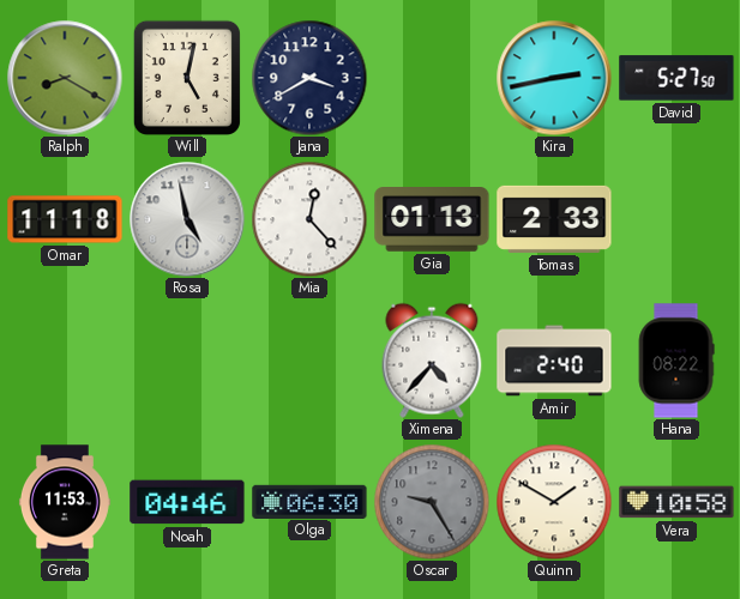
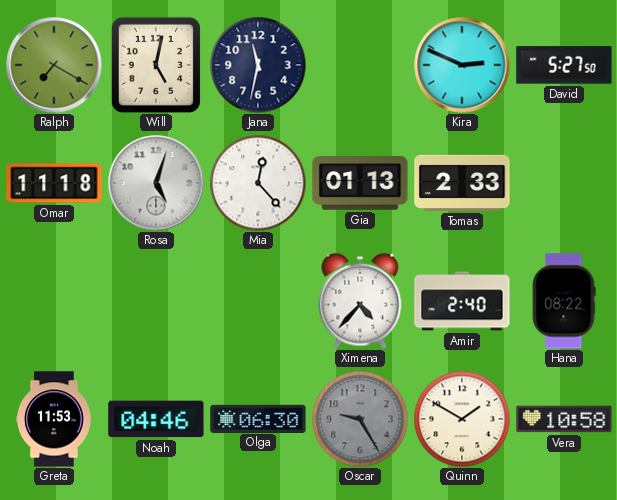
Ralph: 8:20 -> 7:20
Jana: 3:40 -> 11:32
Kira: 2:43 -> 2:49
Rosa: 4:58 -> 5:03
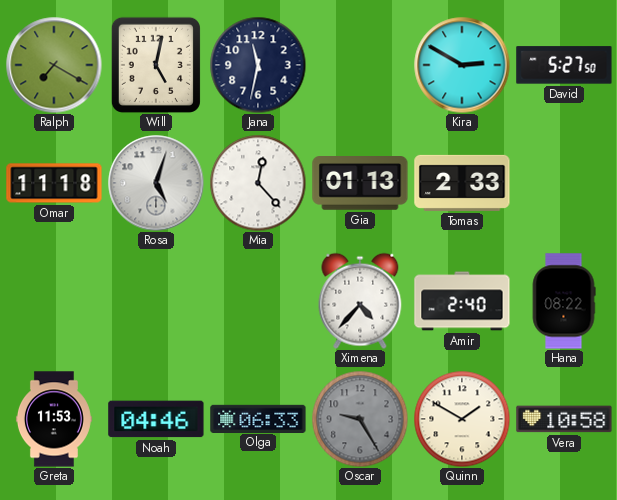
Kira: 2:49 -> 2:50
Olga: 06:30 -> 06:33
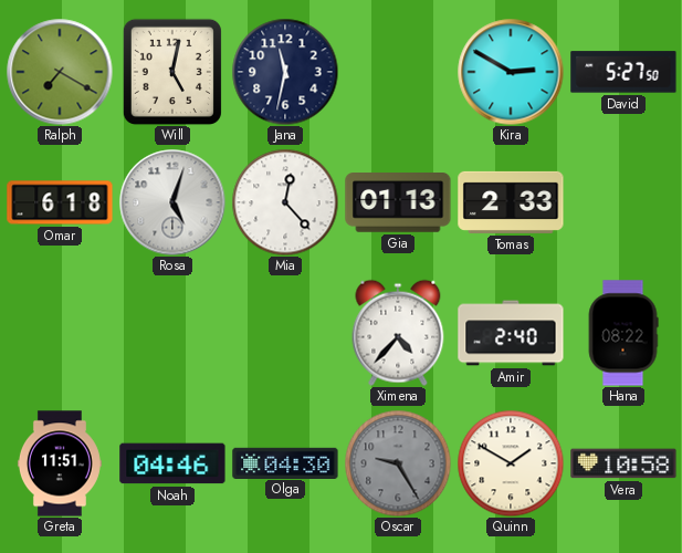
Omar: 11:18 -> 6:18
Greta: 11:53 -> 11:51
Olga: 06:33 -> 04:30
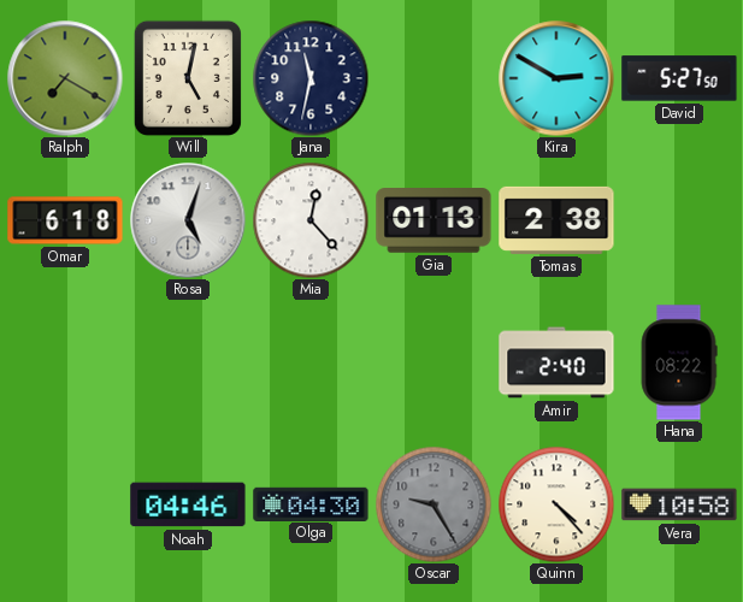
Tomas: 2:33 -> 2:38
Ximena: 4:37 -> none
Greta: 11:51 -> none
Quinn: 1:50 -> 4:23
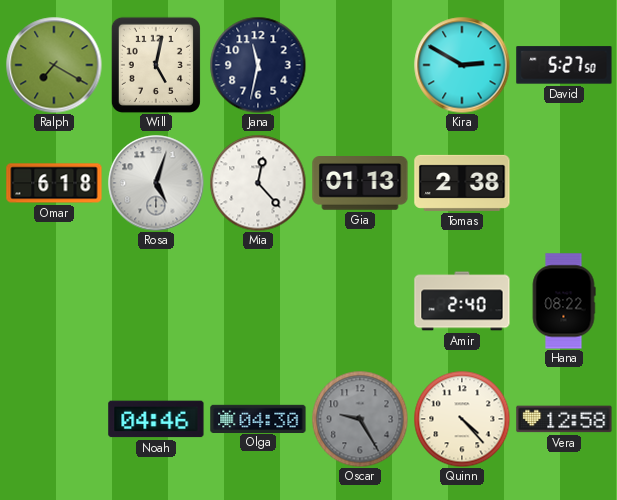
Vera: 10:58 -> 12:58
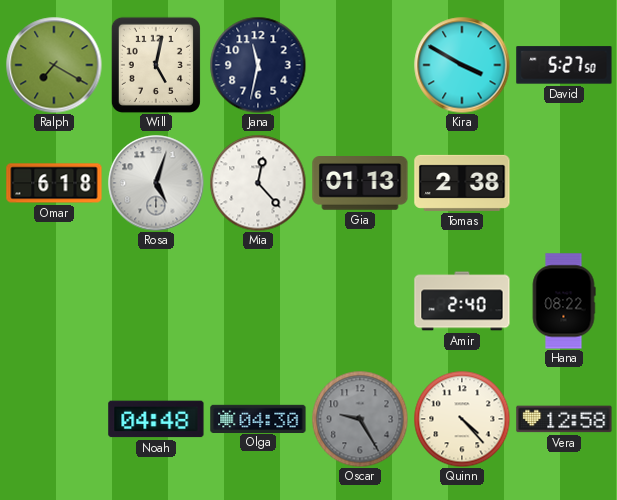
Kira: 2:50 -> 3:50
Noah: 04:46 -> 04:48
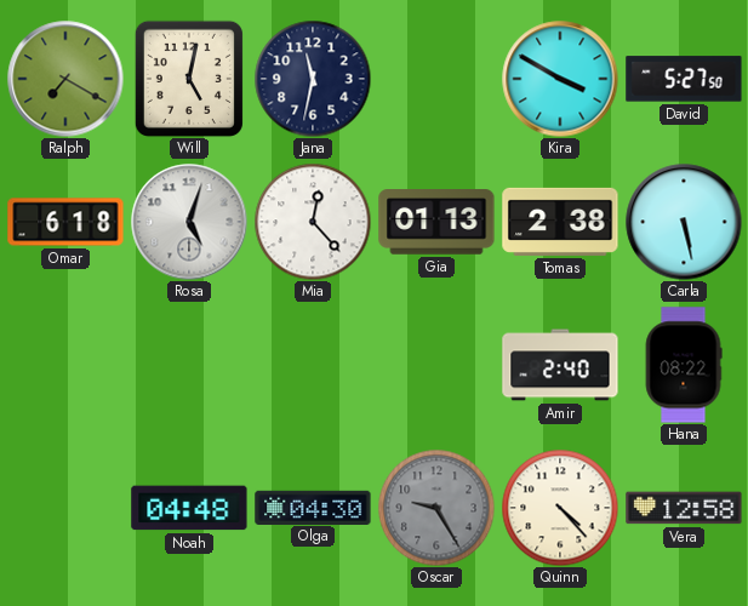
Carla: none -> 5:28
